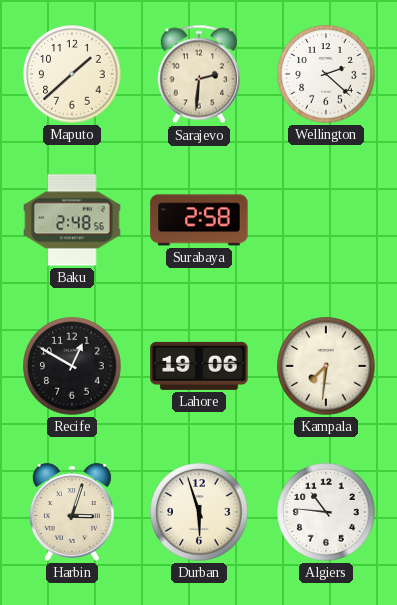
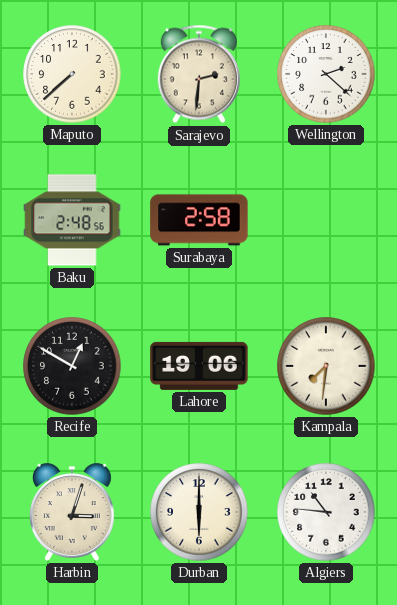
Maputo: 1:38 -> 7:38
Durban: 5:57 -> 6:00
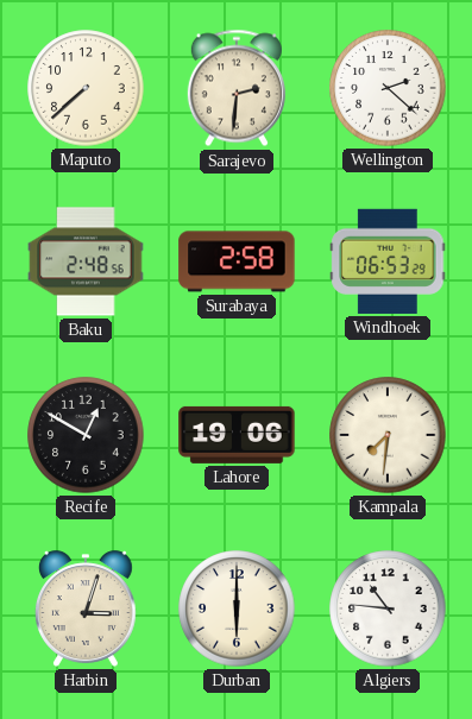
Windhoek: none -> 06:53
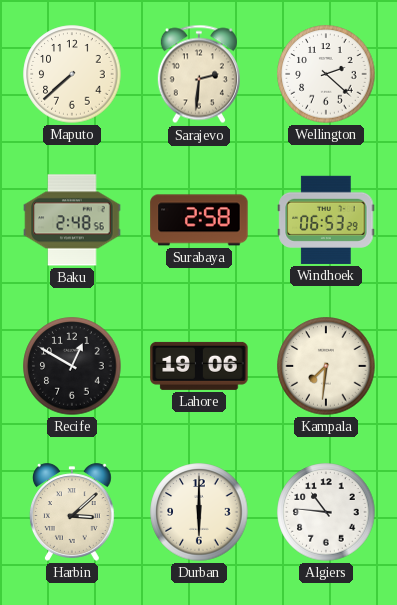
Harbin: 3:03 -> 3:08
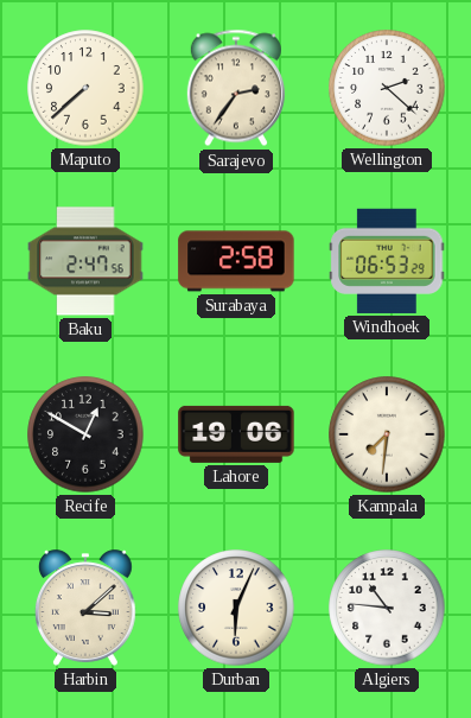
Sarajevo: 2:31 -> 2:36
Baku: 2:48 -> 2:47
Durban: 6:00 -> 6:04
